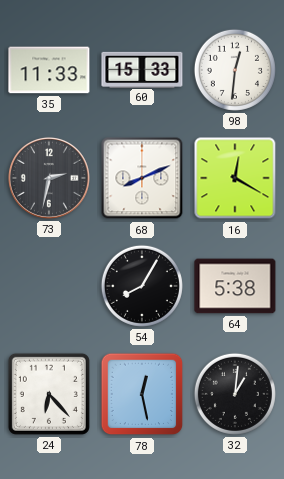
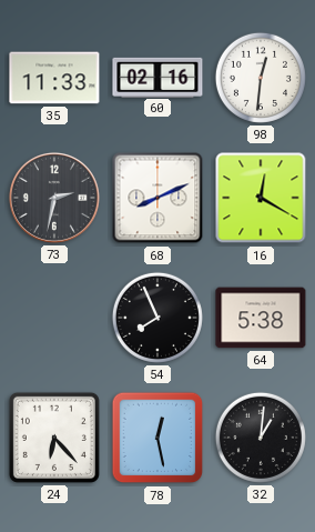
60: 15:33 -> 02:16
54: 8:05 -> 7:56
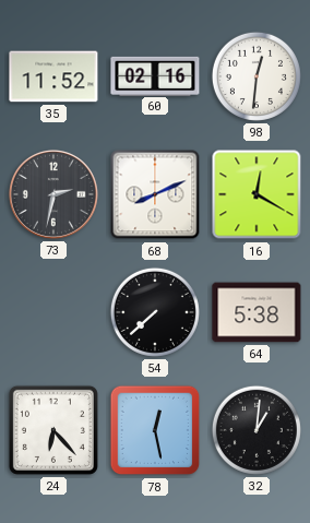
35: 11:33 -> 11:52
54: 7:56 -> 7:38
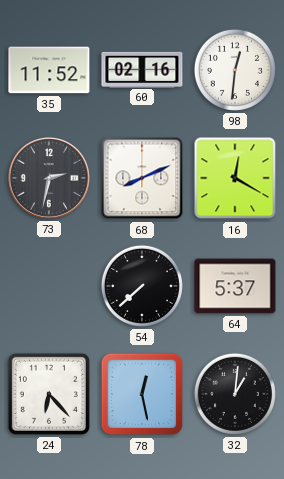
64: 5:38 -> 5:37
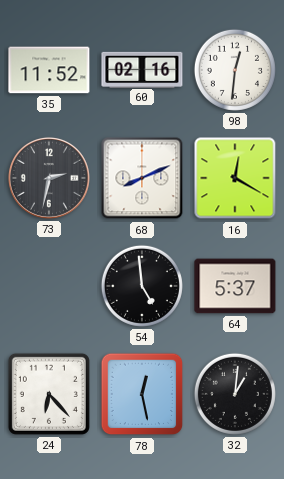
54: 7:38 -> 4:59
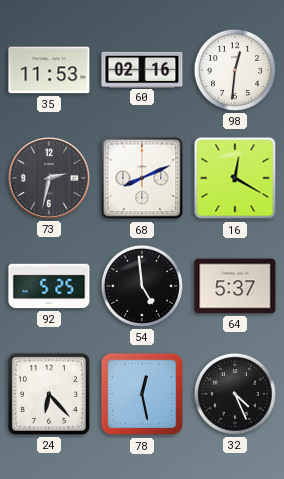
35: 11:52 -> 11:53
92: none -> 5:25
32: 1:01 -> 4:26
